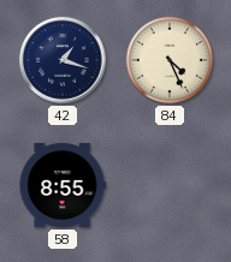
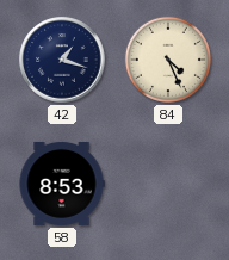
58: 8:55 -> 8:53
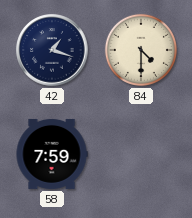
84: 4:26 -> 4:30
58: 8:53 -> 7:59
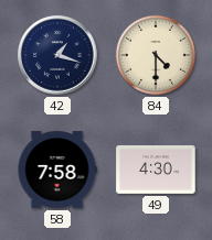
58: 7:59 -> 7:58
49: none -> 4:30
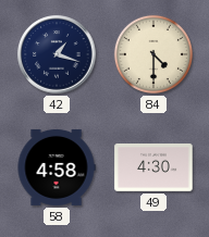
58: 7:58 -> 4:58
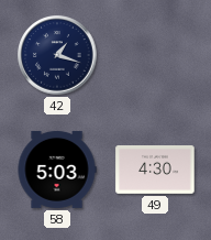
84: 4:30 -> none
58: 4:58 -> 5:03
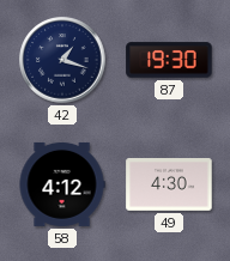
87: none -> 19:30
58: 5:03 -> 4:12
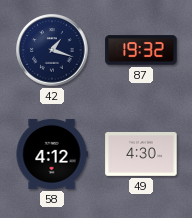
87: 19:30 -> 19:32
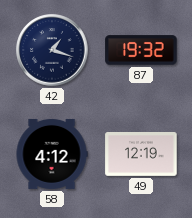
49: 4:30 -> 12:19
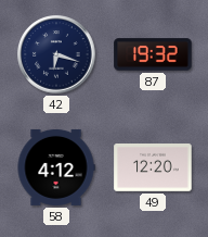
42: 1:18 -> 6:18
49: 12:19 -> 12:20
